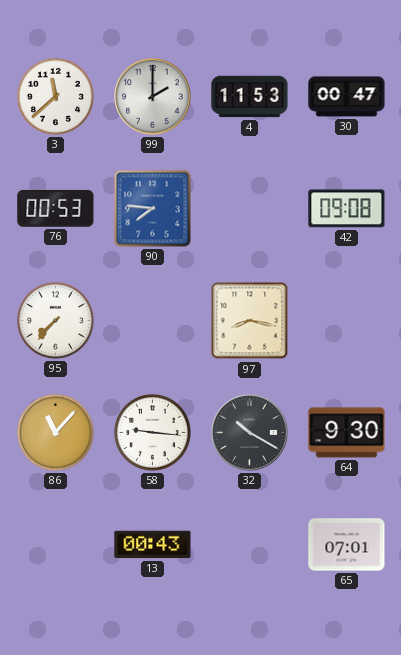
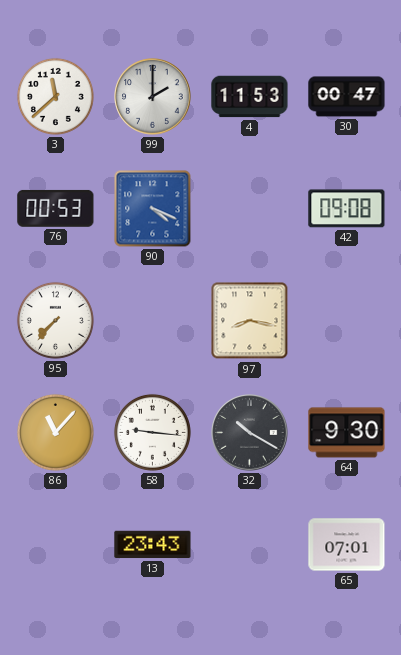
90: 7:46 -> 4:19
13: 00:43 -> 23:43
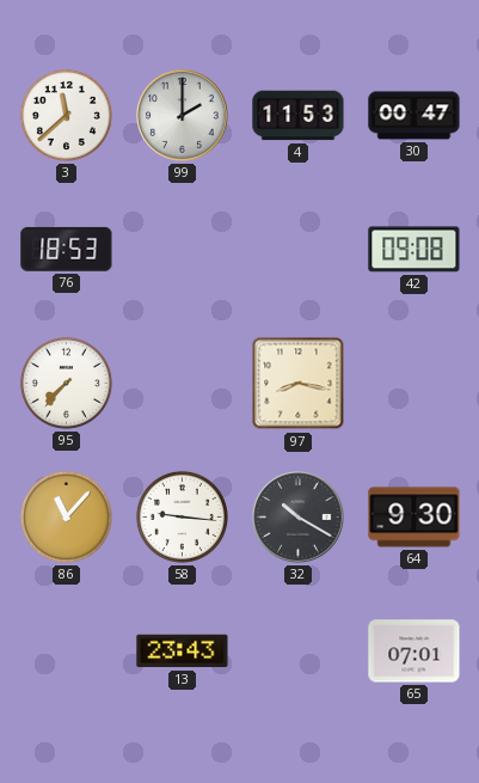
76: 00:53 -> 18:53
90: 4:19 -> none
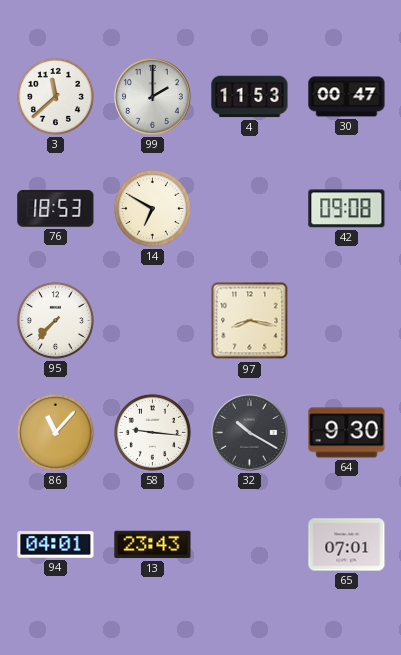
14: none -> 6:50
94: none -> 04:01
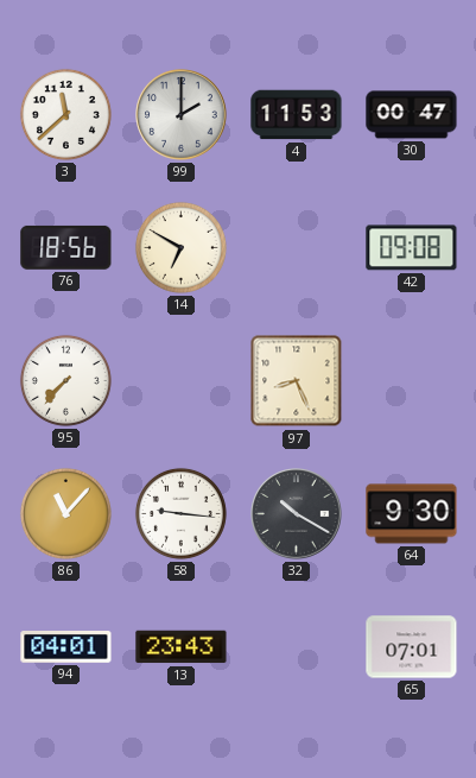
76: 18:53 -> 18:56
97: 8:17 -> 8:26
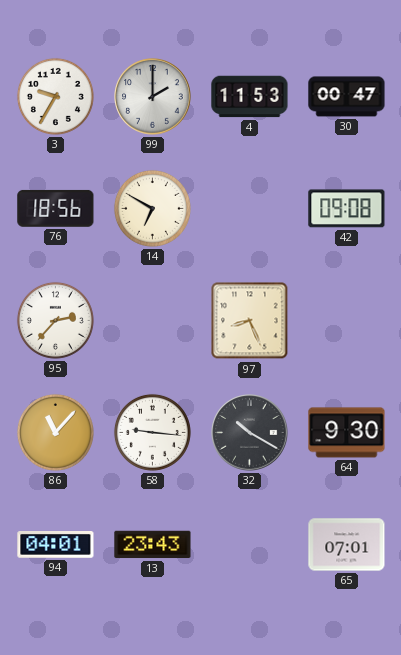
3: 11:38 -> 9:35
95: 7:37 -> 2:37
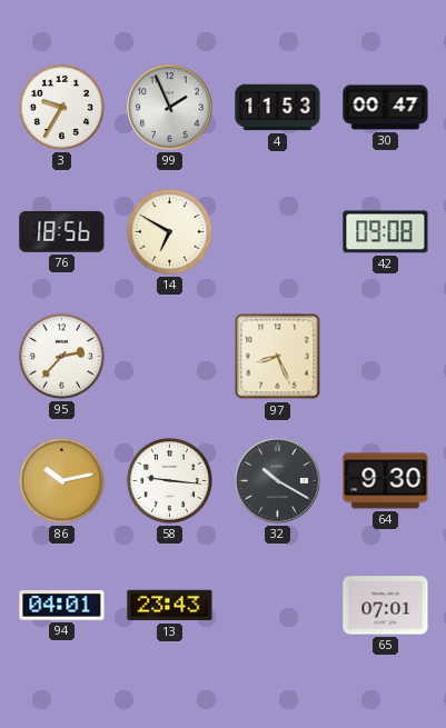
99: 2:00 -> 1:56
86: 11:07 -> 10:13
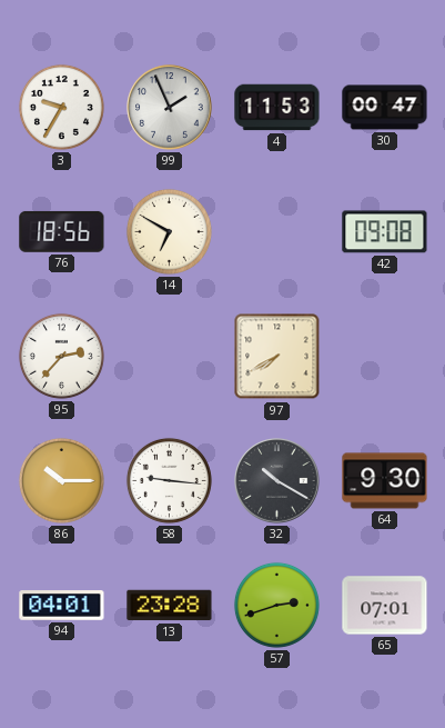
97: 8:26 -> 7:40
86: 10:13 -> 10:15
13: 23:43 -> 23:28
57: none -> 2:42
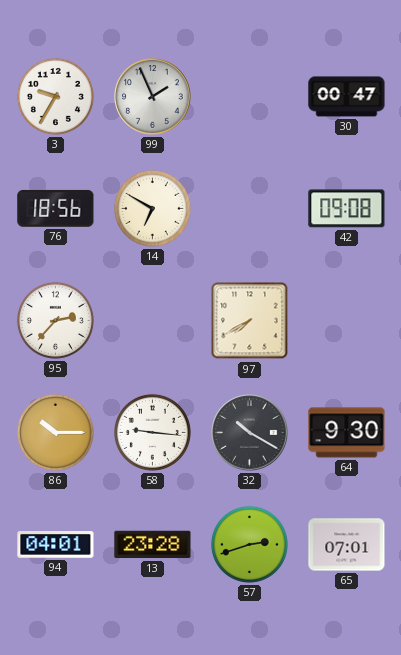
4: 11:53 -> none
